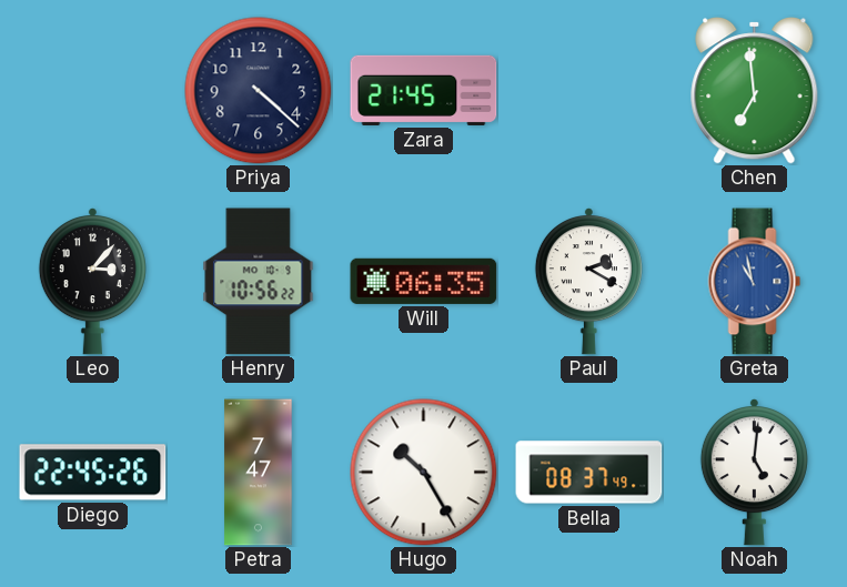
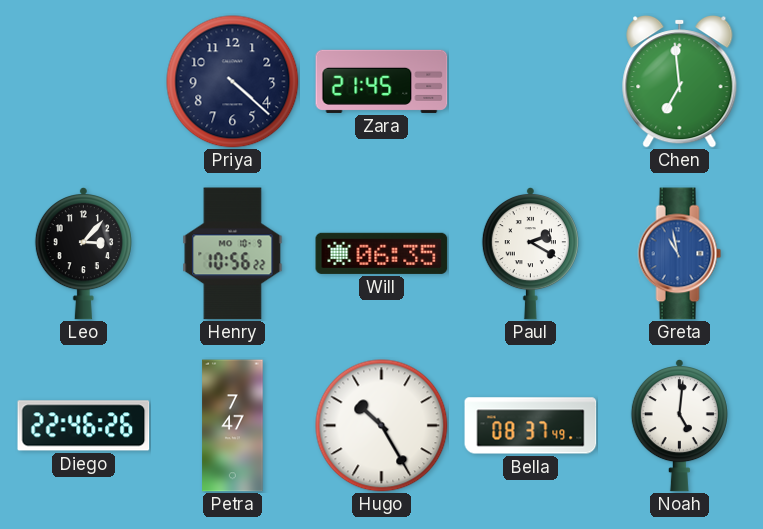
Diego: 22:45 -> 22:46
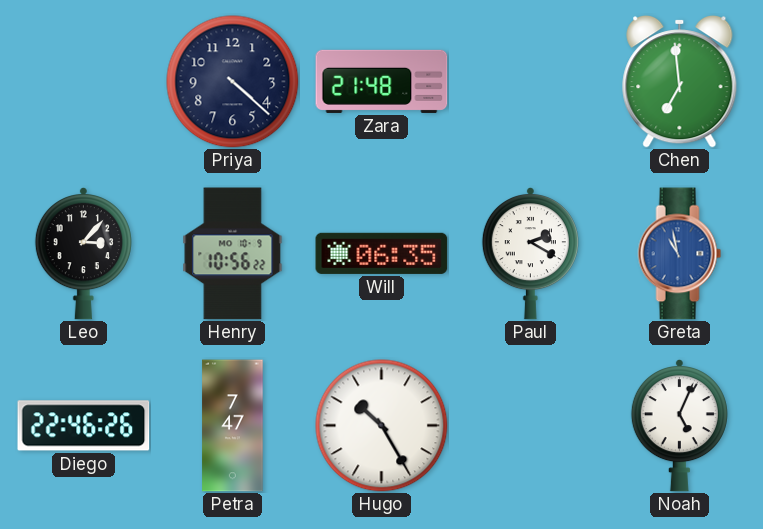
Zara: 21:45 -> 21:48
Bella: 08:37 -> none
Noah: 5:01 -> 5:04
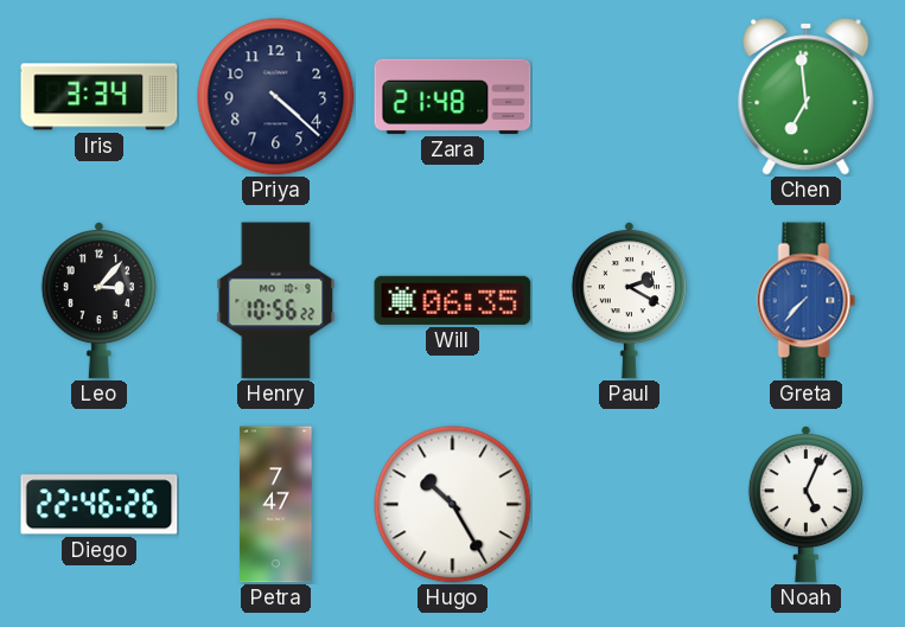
Iris: none -> 3:34
Greta: 10:58 -> 7:37
